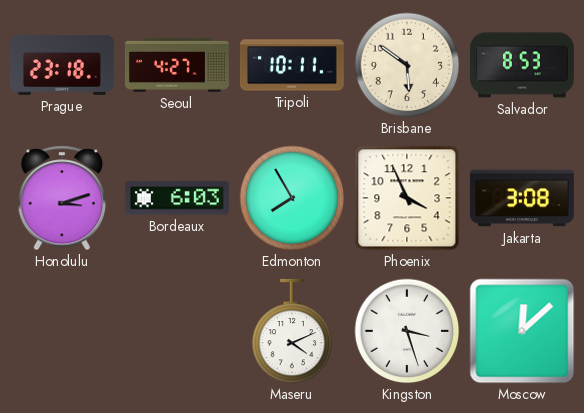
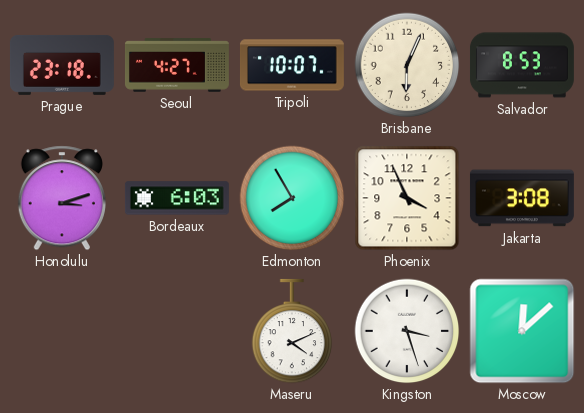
Tripoli: 10:11 -> 10:07
Brisbane: 5:51 -> 6:04
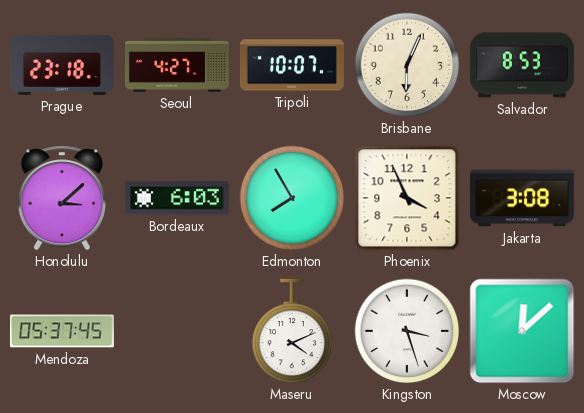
Honolulu: 3:12 -> 3:08
Mendoza: none -> 05:37
